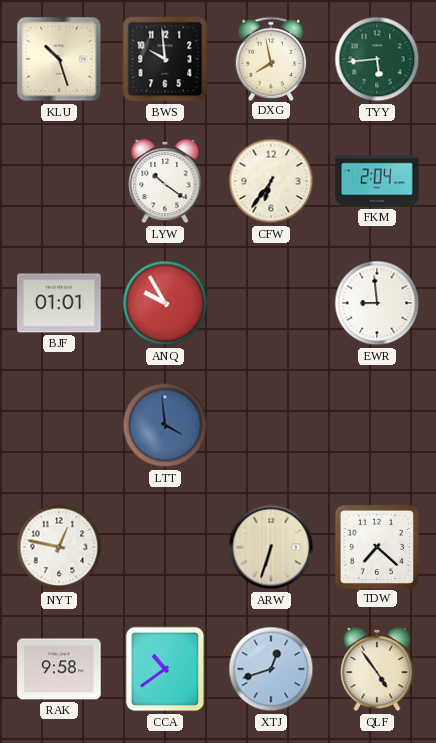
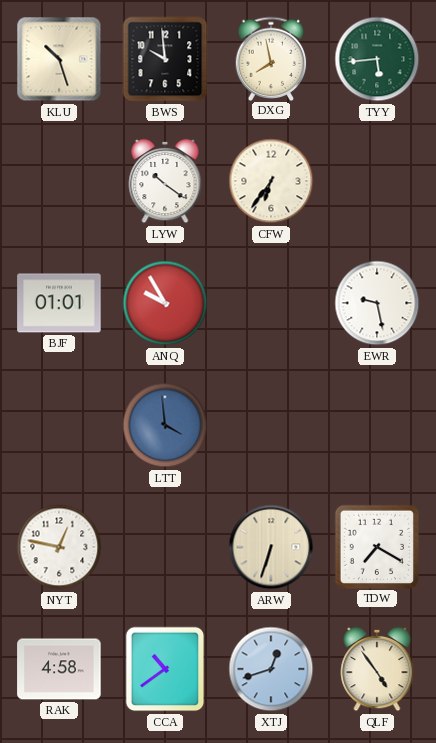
FKM: 2:04 -> none
EWR: 8:59 -> 9:28
TDW: 7:22 -> 7:20
RAK: 9:58 -> 4:58
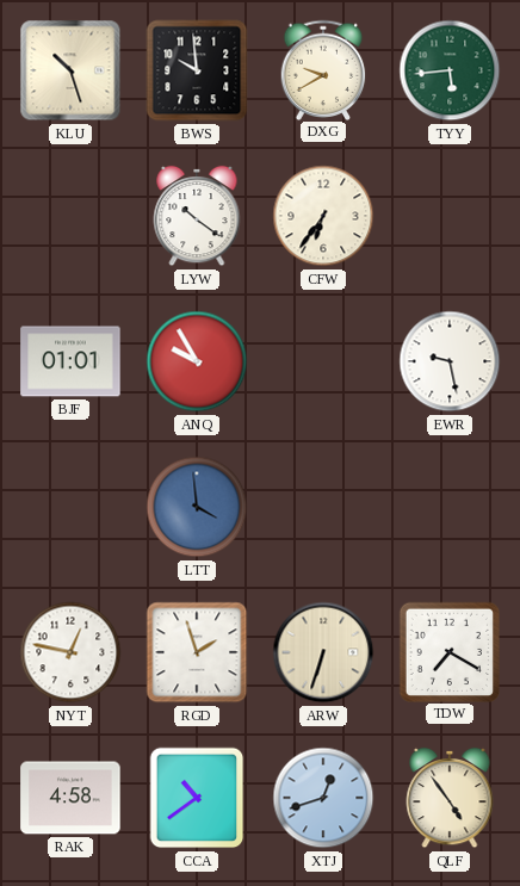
DXG: 7:58 -> 9:40
RGD: none -> 1:57
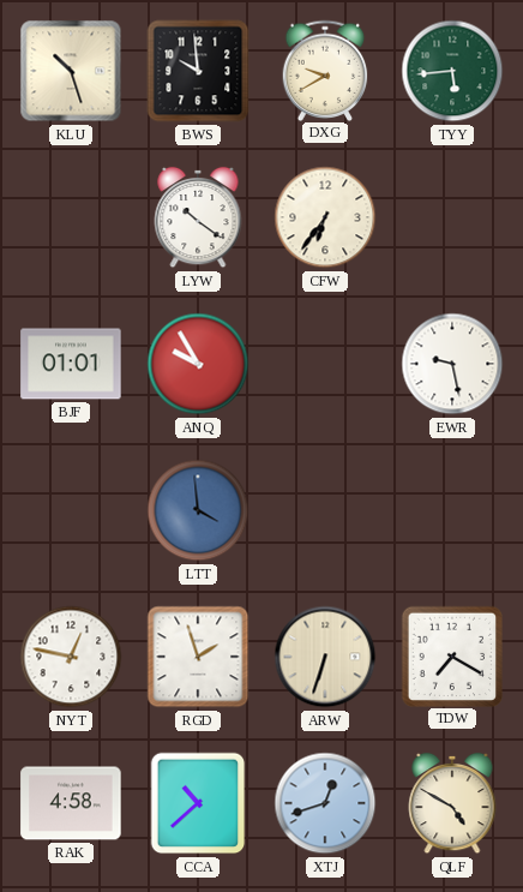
CCA: 10:39 -> 10:38
QLF: 4:54 -> 4:50
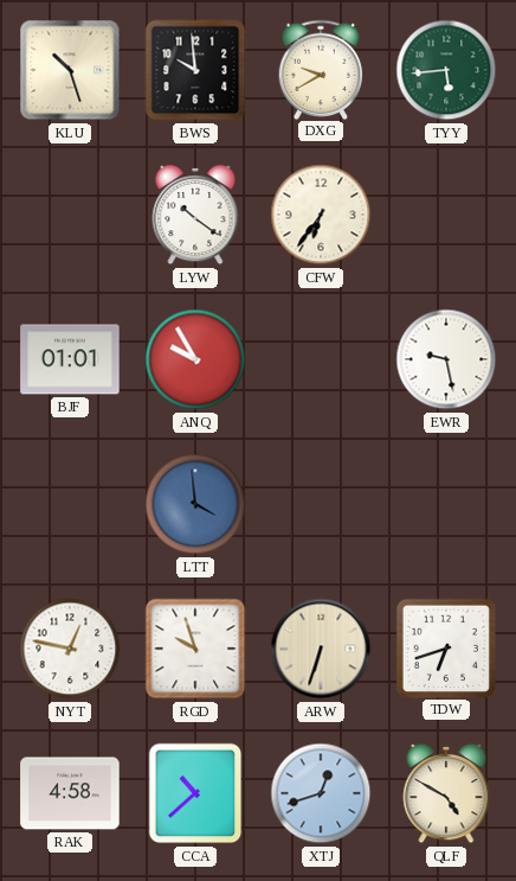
RGD: 1:57 -> 9:57
TDW: 7:20 -> 6:42
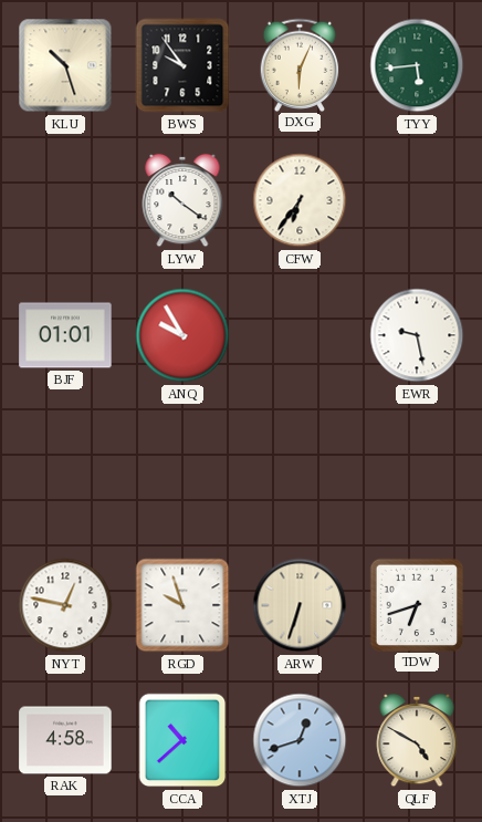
BWS: 9:59 -> 9:54
DXG: 9:40 -> 6:04
LTT: 3:59 -> none
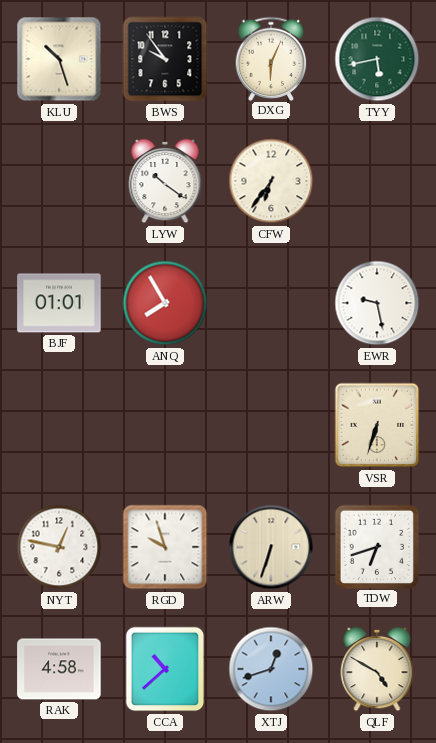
TYY: 5:44 -> 5:43
ANQ: 9:55 -> 7:55
VSR: none -> 6:33
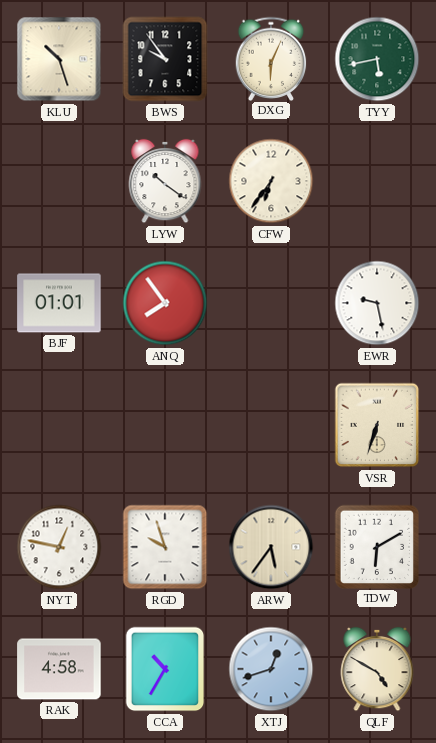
ANQ: 7:55 -> 7:54
ARW: 6:33 -> 5:36
TDW: 6:42 -> 6:10
CCA: 10:38 -> 10:35
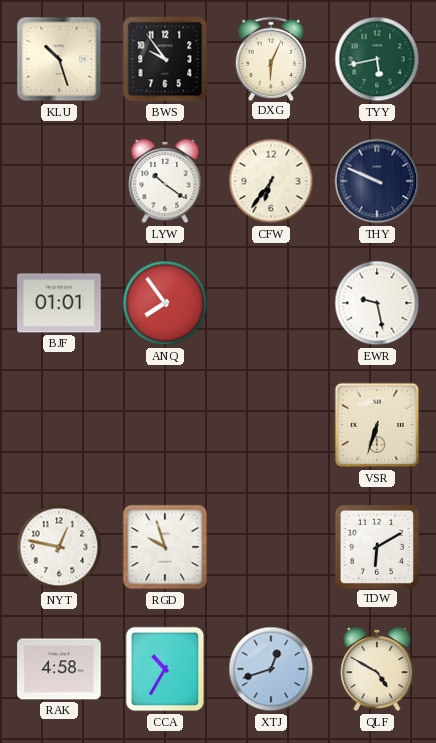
THY: none -> 9:49
ARW: 5:36 -> none
